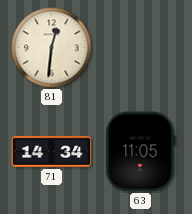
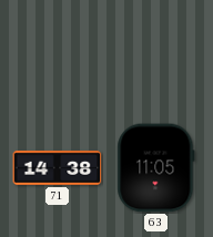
81: 12:31 -> none
71: 14:34 -> 14:38
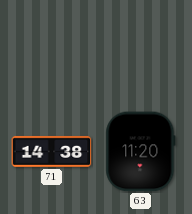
63: 11:05 -> 11:20
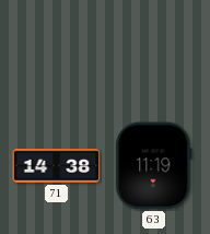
63: 11:20 -> 11:19
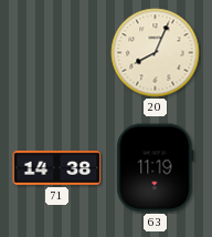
20: none -> 8:04
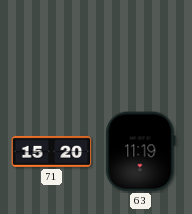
20: 8:04 -> none
71: 14:38 -> 15:20
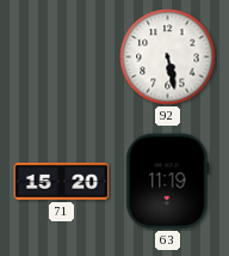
92: none -> 5:28
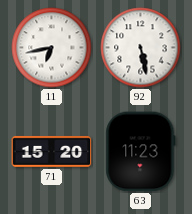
11: none -> 6:43
63: 11:19 -> 11:23
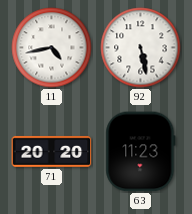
11: 6:43 -> 4:43
71: 15:20 -> 20:20
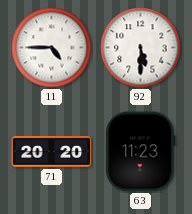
11: 4:43 -> 4:45
92: 5:28 -> 5:30
